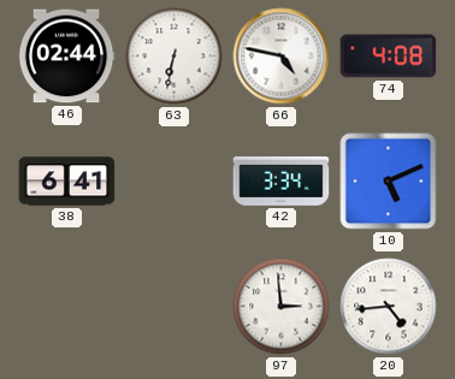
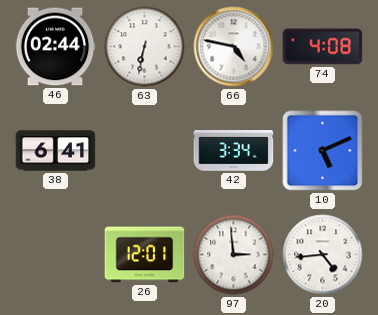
26: none -> 12:01
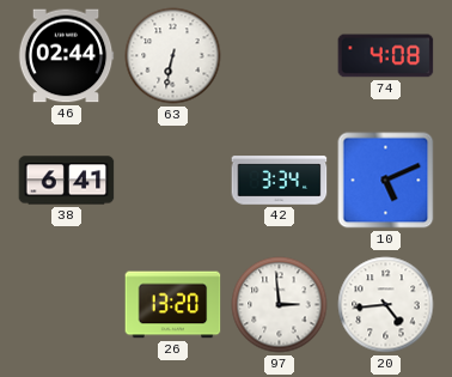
66: 4:47 -> none
26: 12:01 -> 13:20
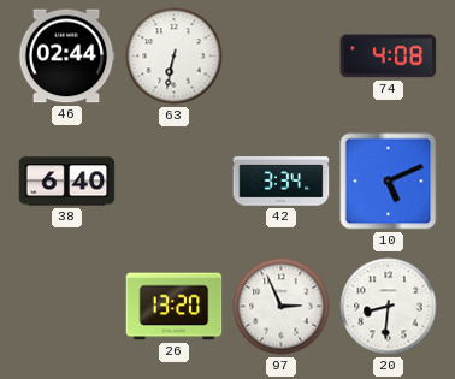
38: 6:41 -> 6:40
97: 2:59 -> 2:56
20: 4:44 -> 8:31
